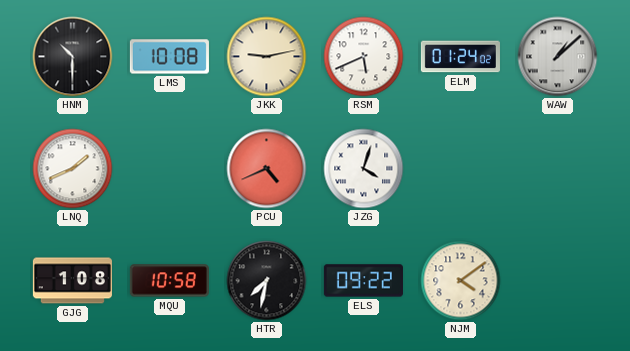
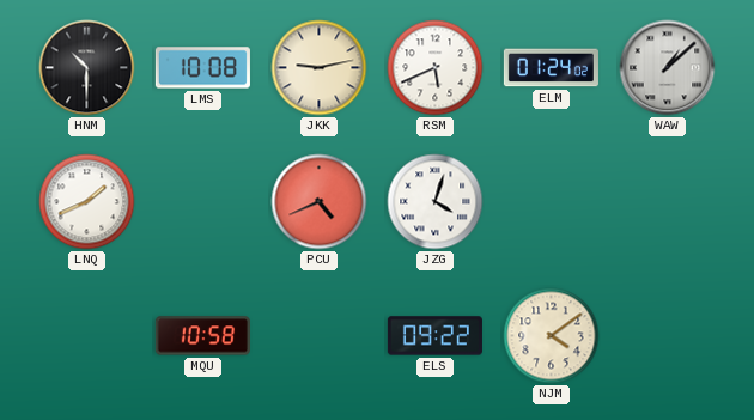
GJG: 1:08 -> none
HTR: 7:32 -> none
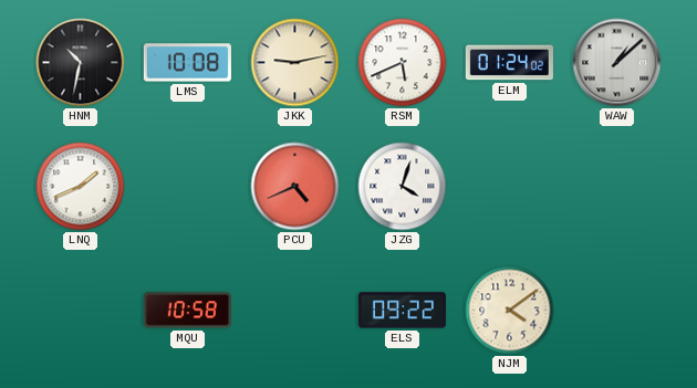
HNM: 10:30 -> 10:32
